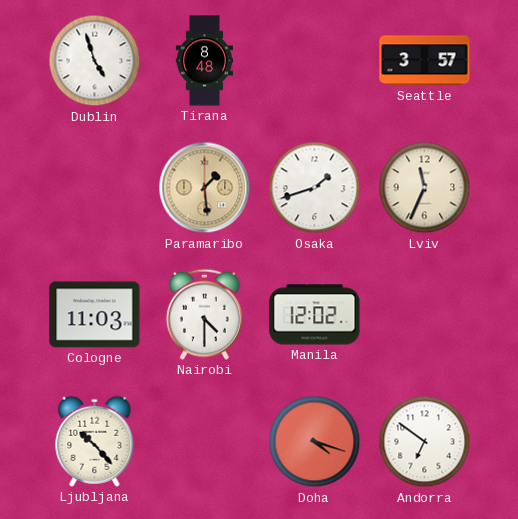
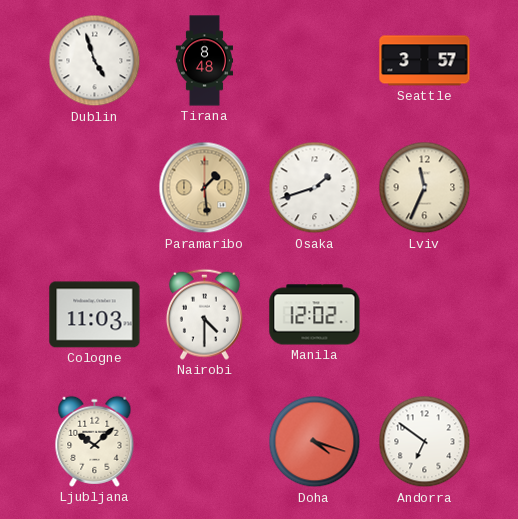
Ljubljana: 10:23 -> 10:08
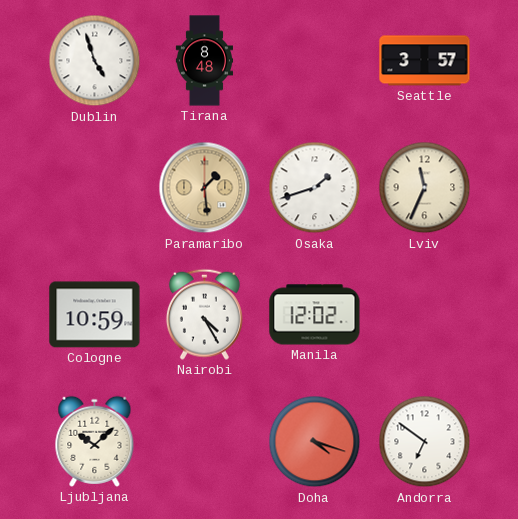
Cologne: 11:03 -> 10:59
Nairobi: 4:30 -> 4:25
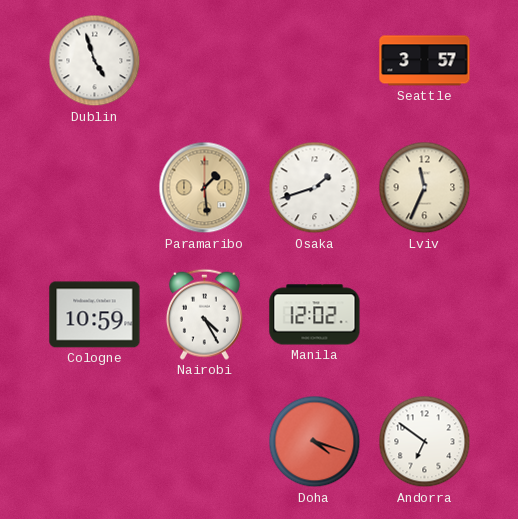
Tirana: 8:48 -> none
Ljubljana: 10:08 -> none
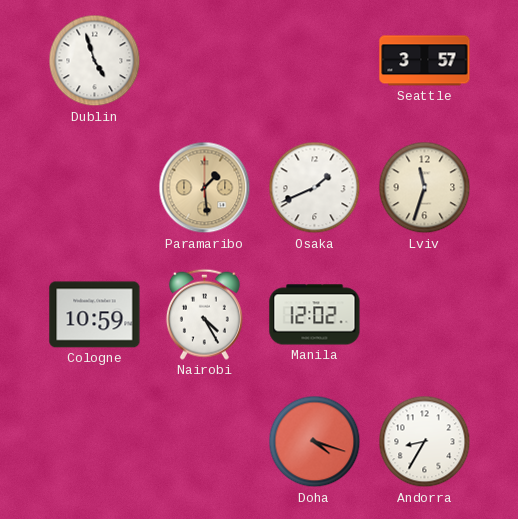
Osaka: 1:42 -> 1:41
Lviv: 11:34 -> 11:33
Andorra: 6:51 -> 8:35
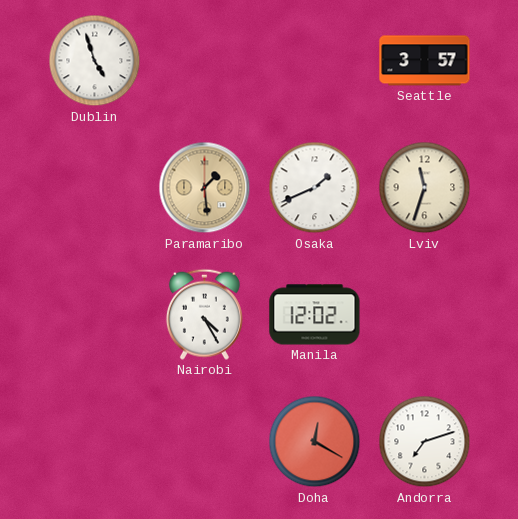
Cologne: 10:59 -> none
Doha: 4:18 -> 12:20
Andorra: 8:35 -> 7:12
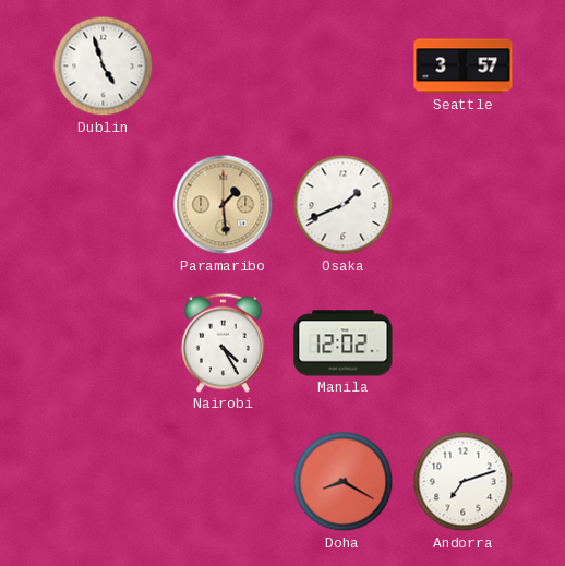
Lviv: 11:33 -> none
Doha: 12:20 -> 8:20
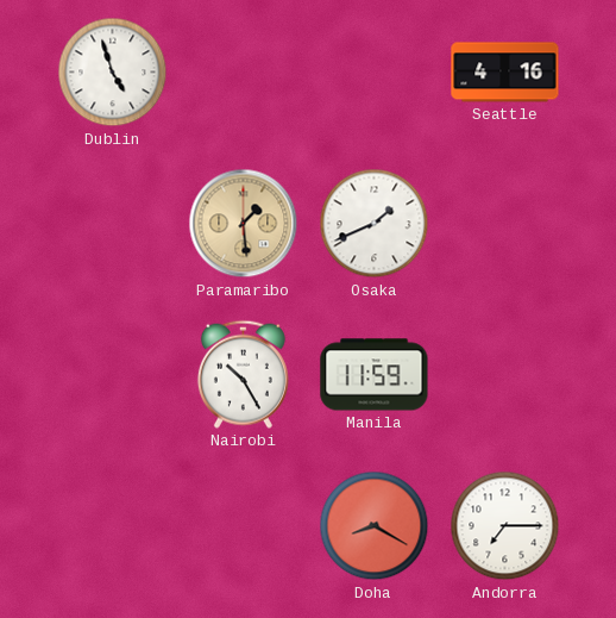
Seattle: 3:57 -> 4:16
Nairobi: 4:25 -> 10:25
Manila: 12:02 -> 11:59
Andorra: 7:12 -> 7:15
